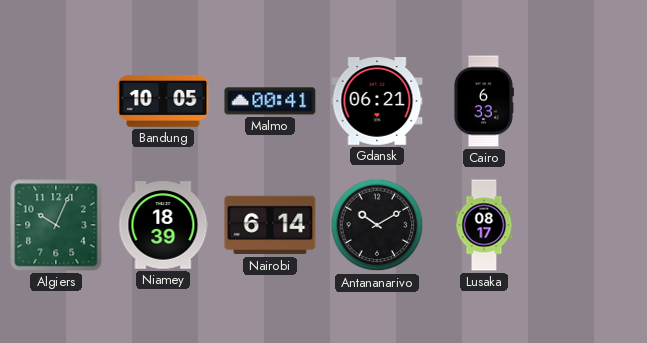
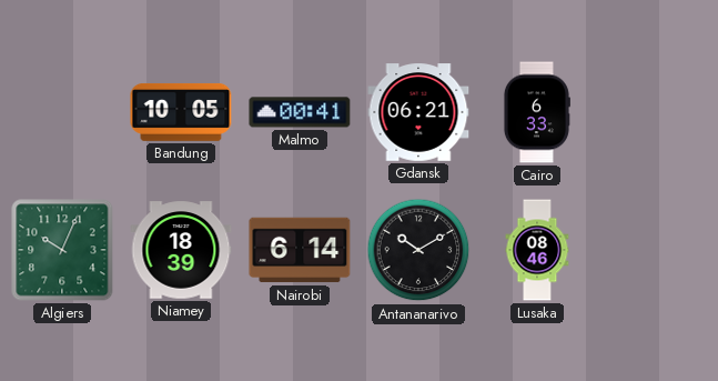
Lusaka: 08:17 -> 08:46
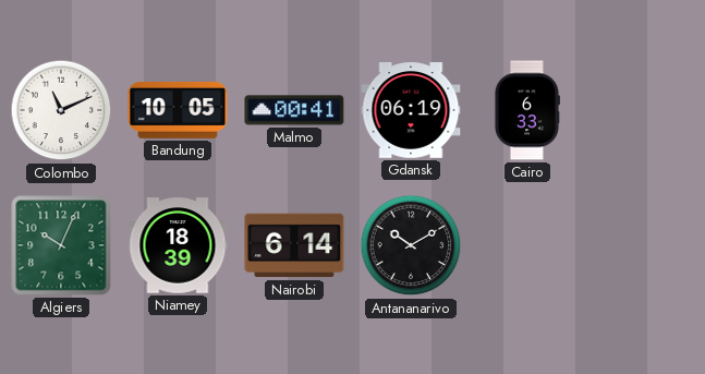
Colombo: none -> 11:11
Gdansk: 06:21 -> 06:19
Lusaka: 08:46 -> none
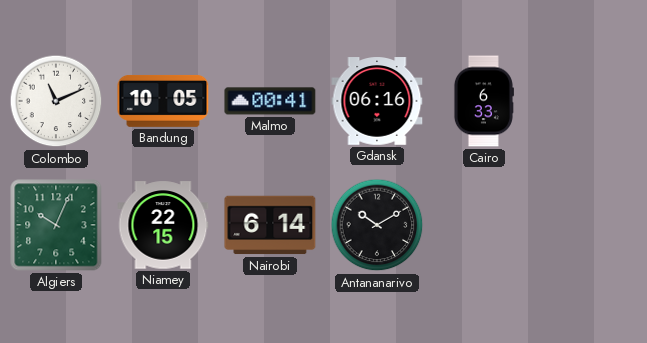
Gdansk: 06:19 -> 06:16
Niamey: 18:39 -> 22:15
